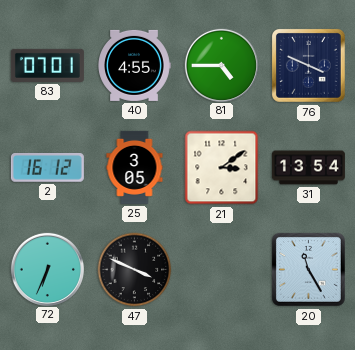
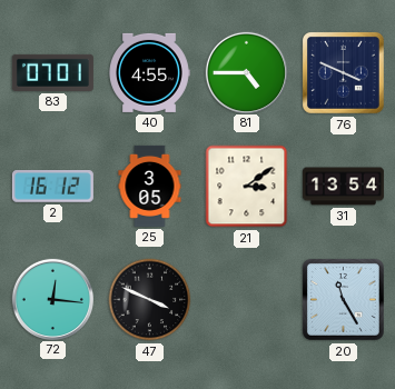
72: 6:34 -> 12:16
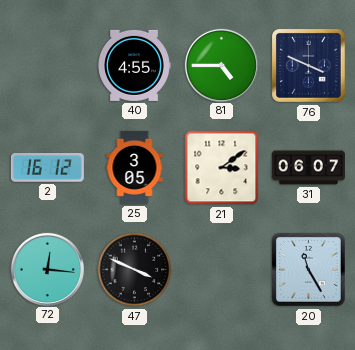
83: 07:01 -> none
31: 13:54 -> 06:07
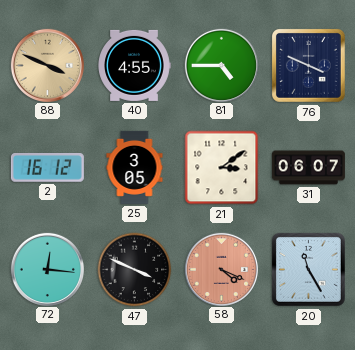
88: none -> 3:49
58: none -> 4:19
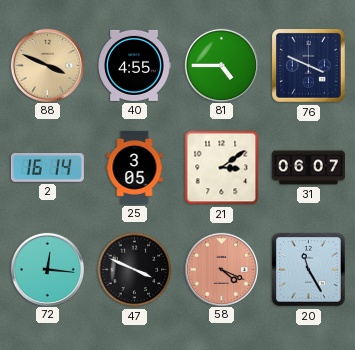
2: 16:12 -> 16:14
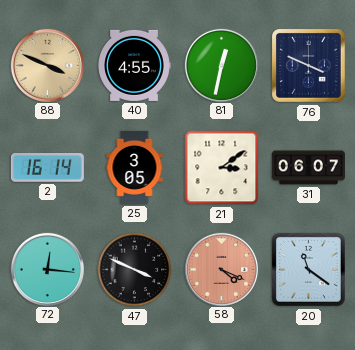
81: 4:45 -> 12:32
20: 11:25 -> 11:21
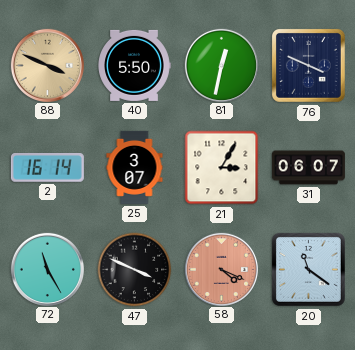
40: 4:55 -> 5:50
25: 3:05 -> 3:07
21: 3:09 -> 3:05
72: 12:16 -> 11:25
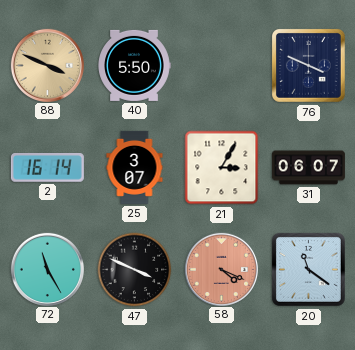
81: 12:32 -> none
